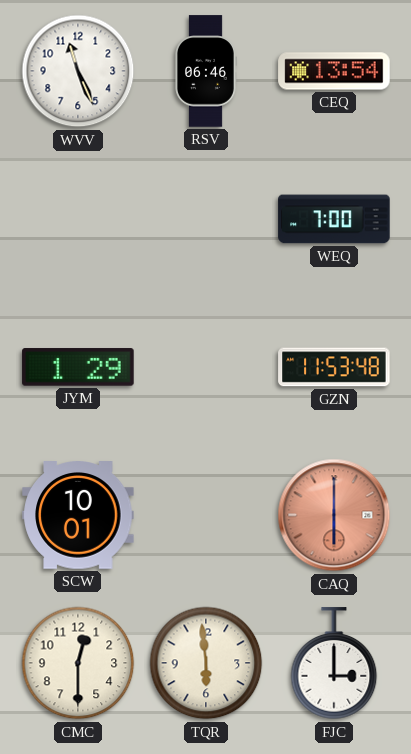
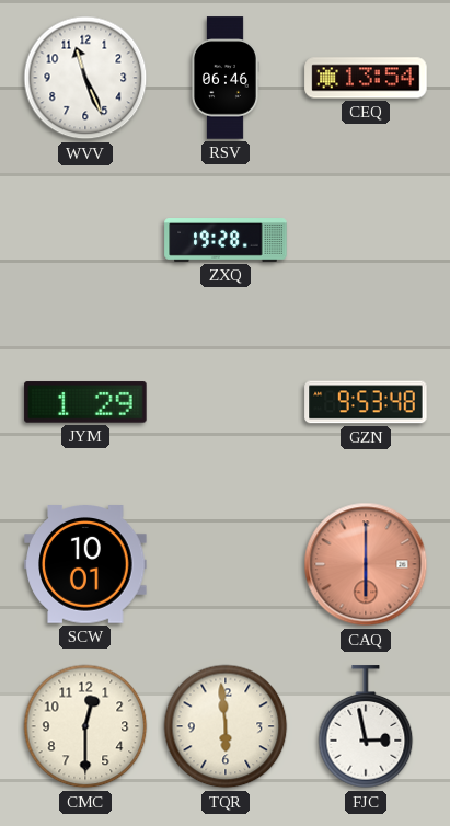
ZXQ: none -> 19:28
WEQ: 7:00 -> none
GZN: 11:53 -> 9:53
FJC: 3:00 -> 2:58
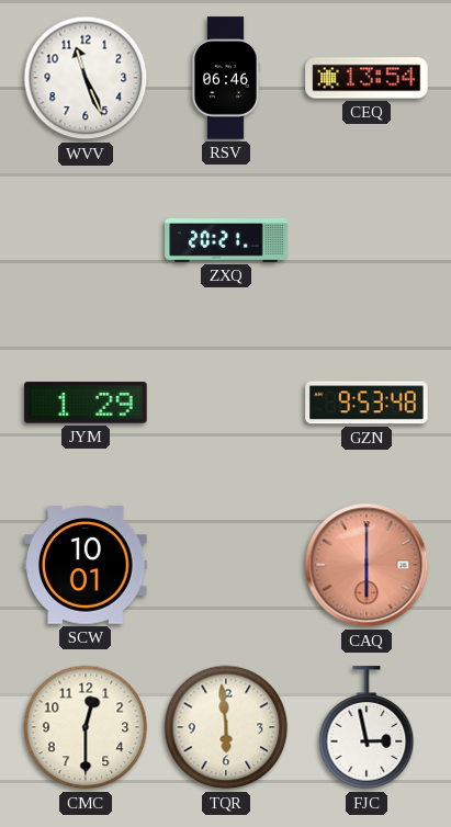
ZXQ: 19:28 -> 20:21
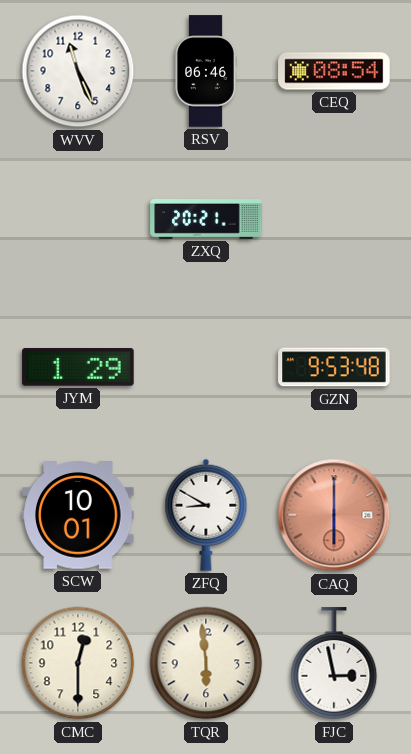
CEQ: 13:54 -> 08:54
ZFQ: none -> 8:50
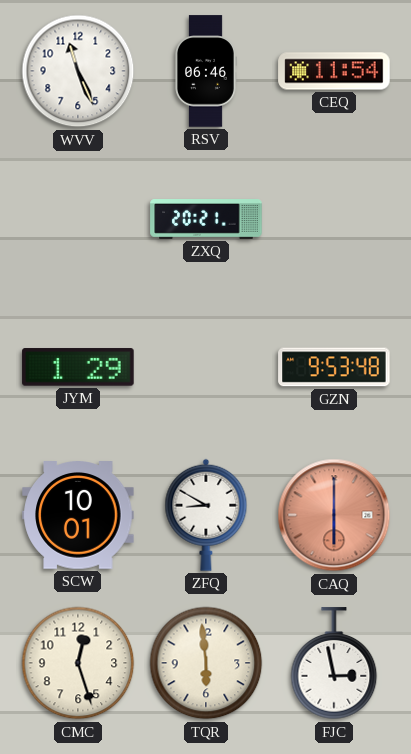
CEQ: 08:54 -> 11:54
CMC: 12:30 -> 12:27
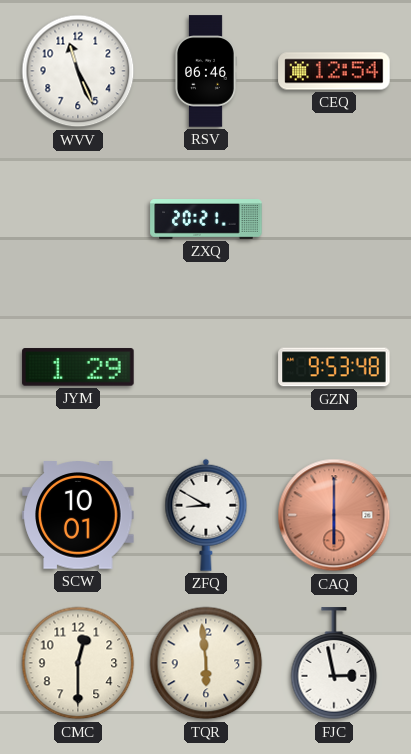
CEQ: 11:54 -> 12:54
CMC: 12:27 -> 12:30
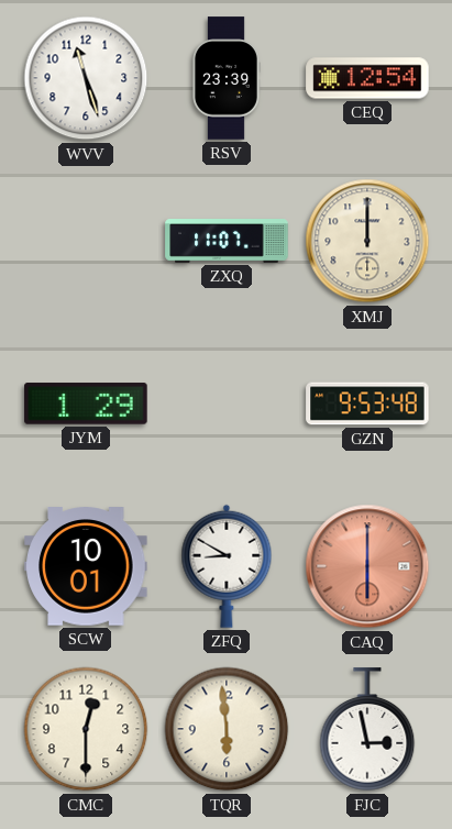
WVV: 11:26 -> 11:27
RSV: 06:46 -> 23:39
ZXQ: 20:21 -> 11:07
XMJ: none -> 12:00
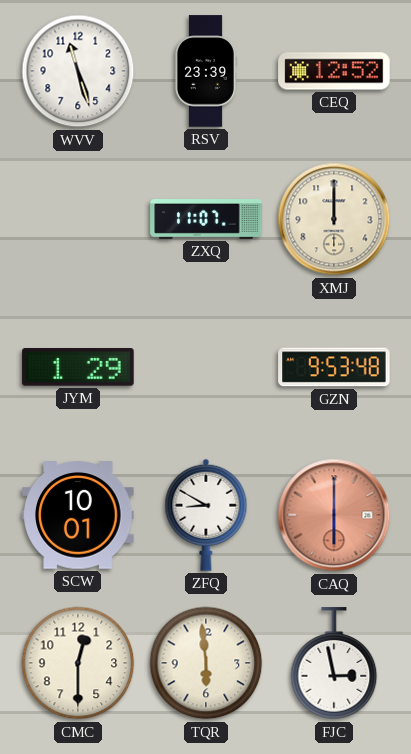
CEQ: 12:54 -> 12:52
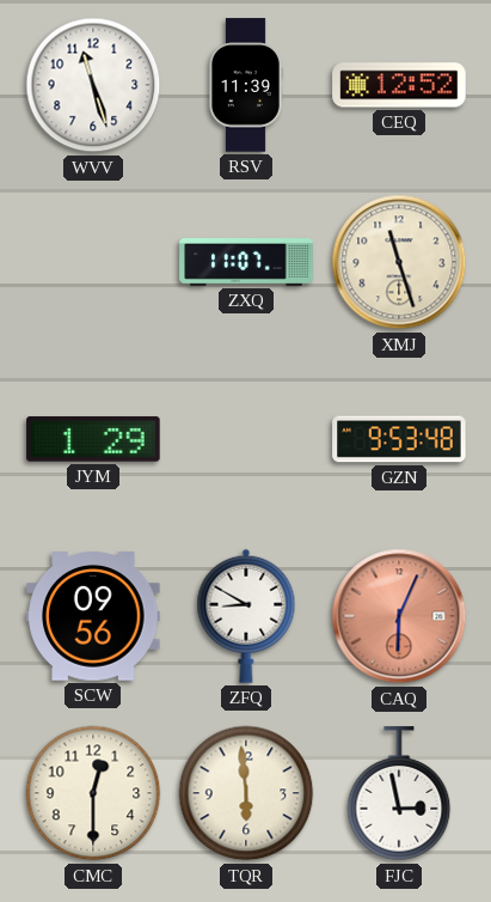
RSV: 23:39 -> 11:39
XMJ: 12:00 -> 11:27
SCW: 10:01 -> 09:56
CAQ: 6:00 -> 6:04
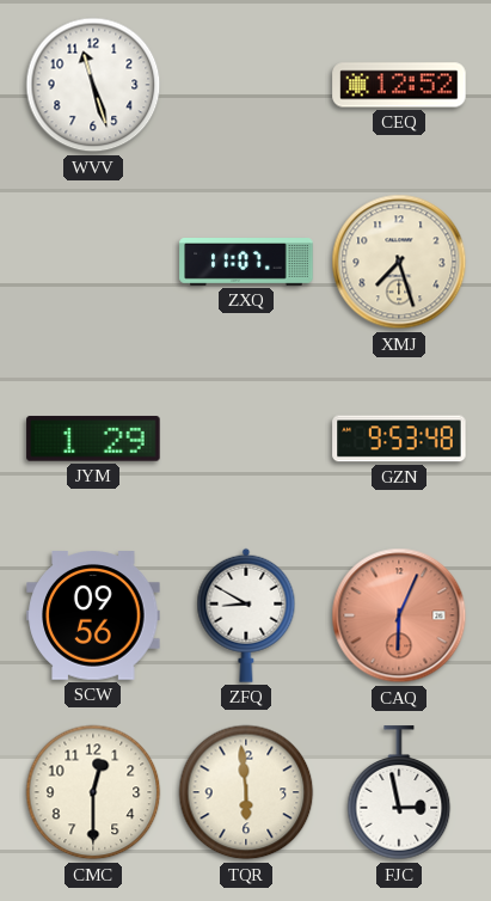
RSV: 11:39 -> none
XMJ: 11:27 -> 7:27
